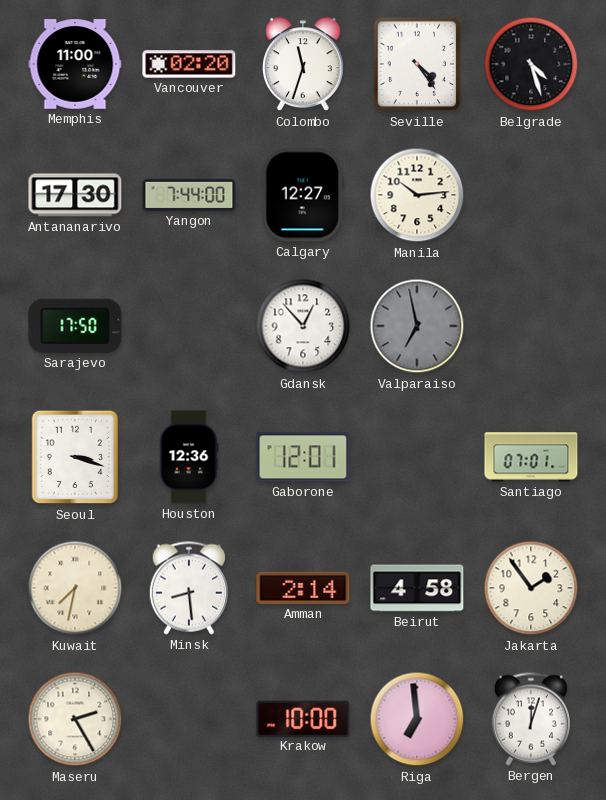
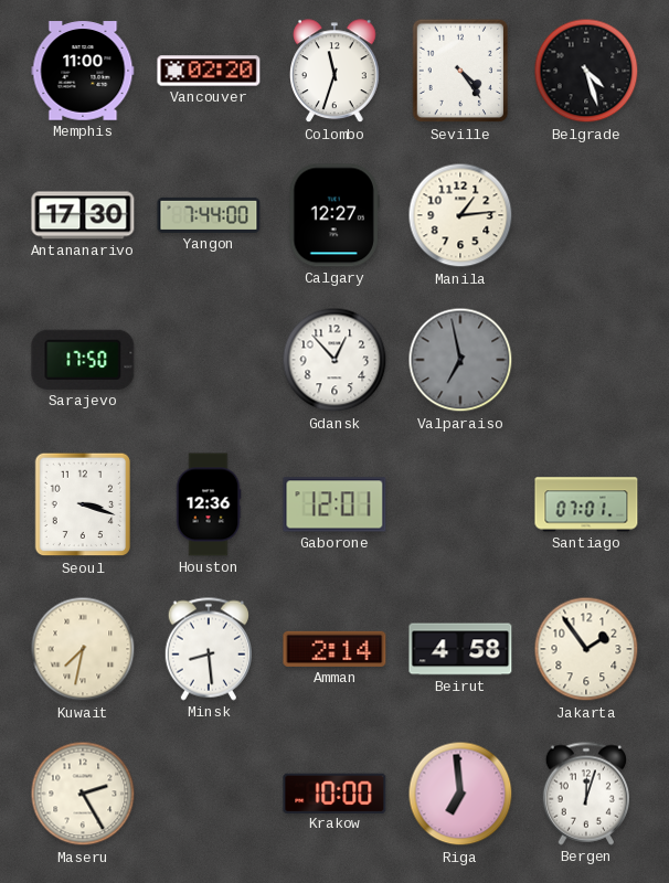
Manila: 10:14 -> 1:14
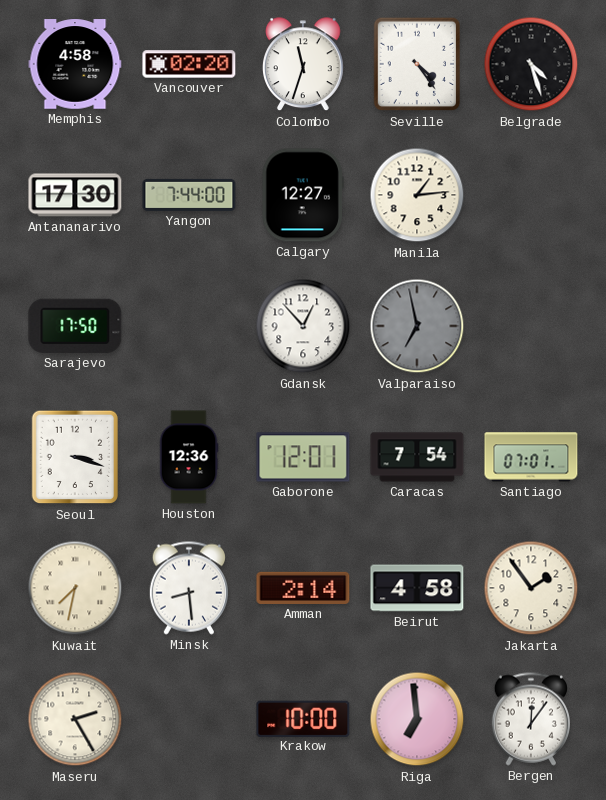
Memphis: 11:00 -> 4:58
Caracas: none -> 7:54
Bergen: 12:03 -> 12:06
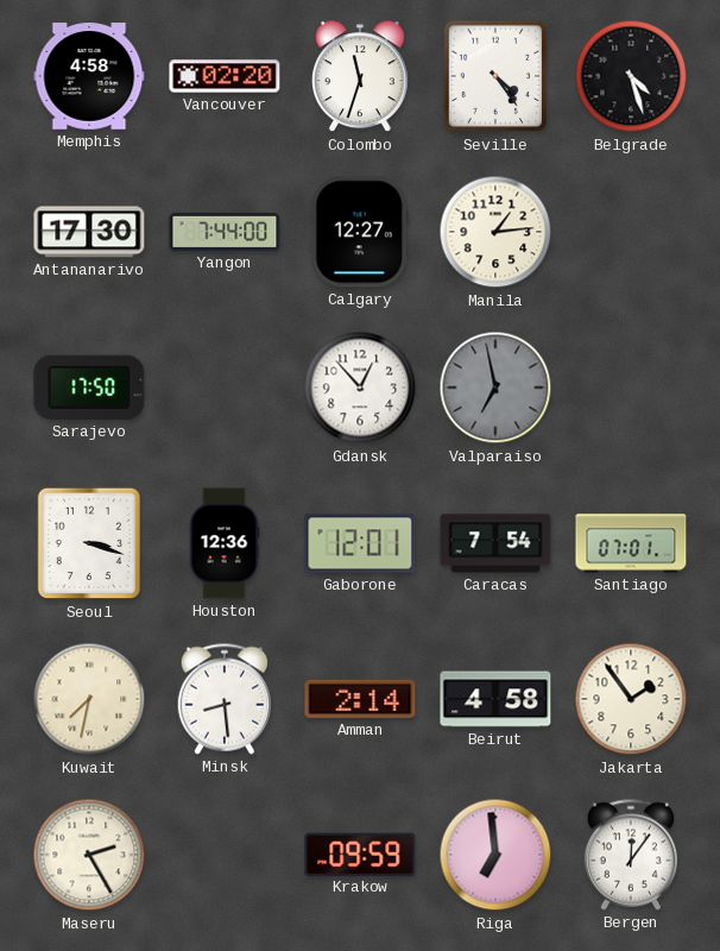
Krakow: 10:00 -> 09:59
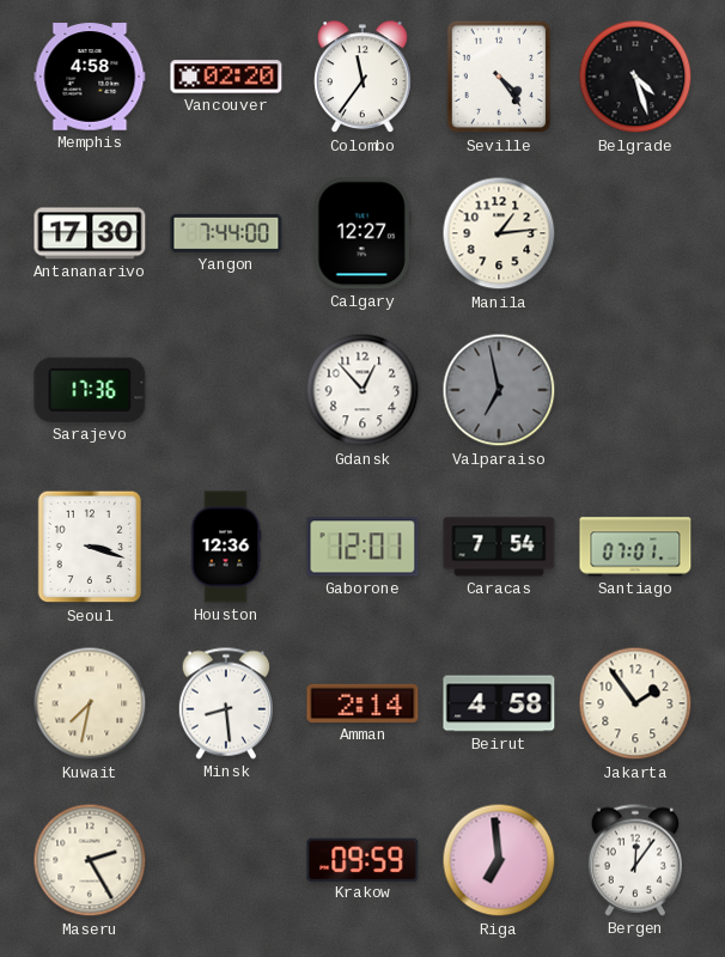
Colombo: 11:33 -> 11:36
Sarajevo: 17:50 -> 17:36
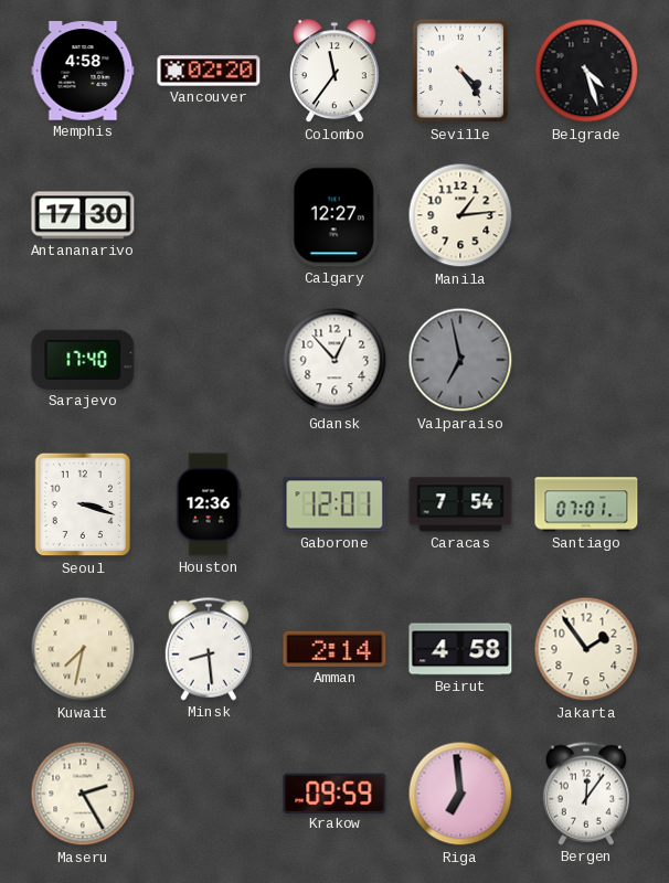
Yangon: 7:44 -> none
Sarajevo: 17:36 -> 17:40
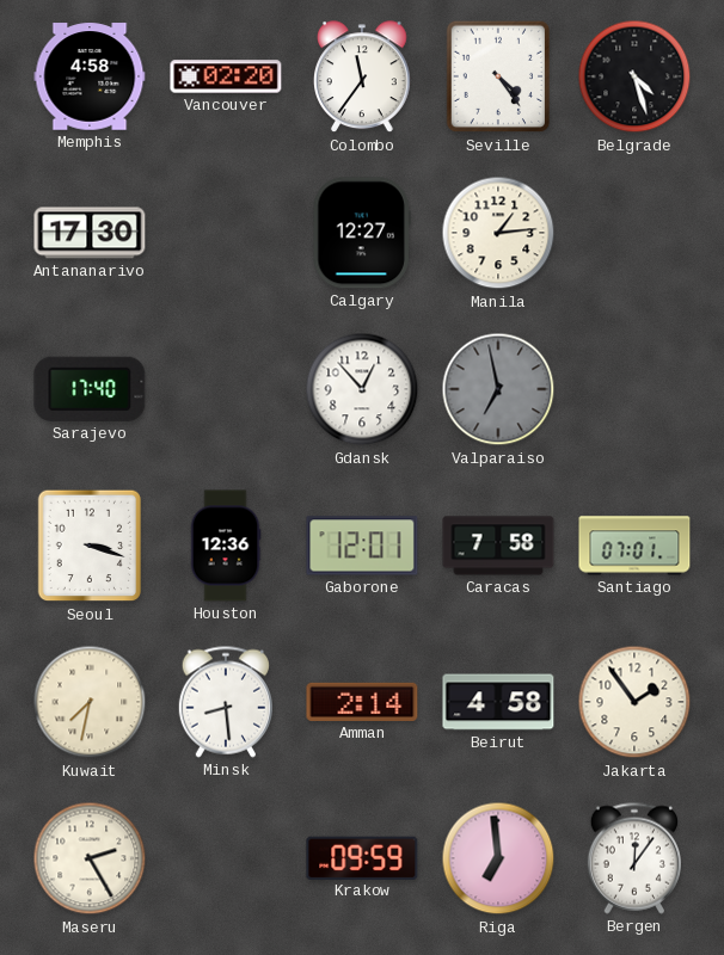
Caracas: 7:54 -> 7:58
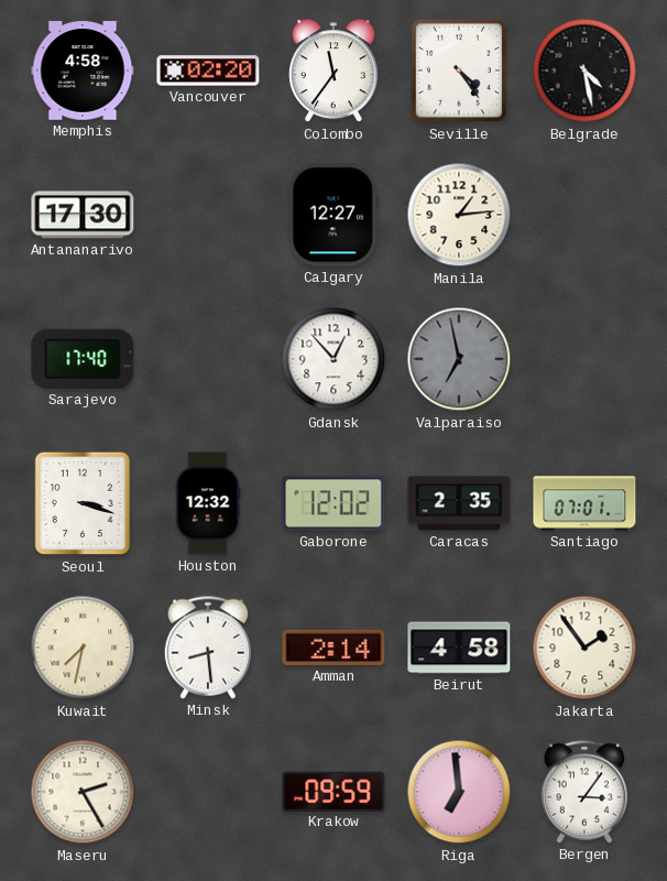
Belgrade: 4:27 -> 4:28
Houston: 12:36 -> 12:32
Gaborone: 12:01 -> 12:02
Caracas: 7:58 -> 2:35
Bergen: 12:06 -> 3:06
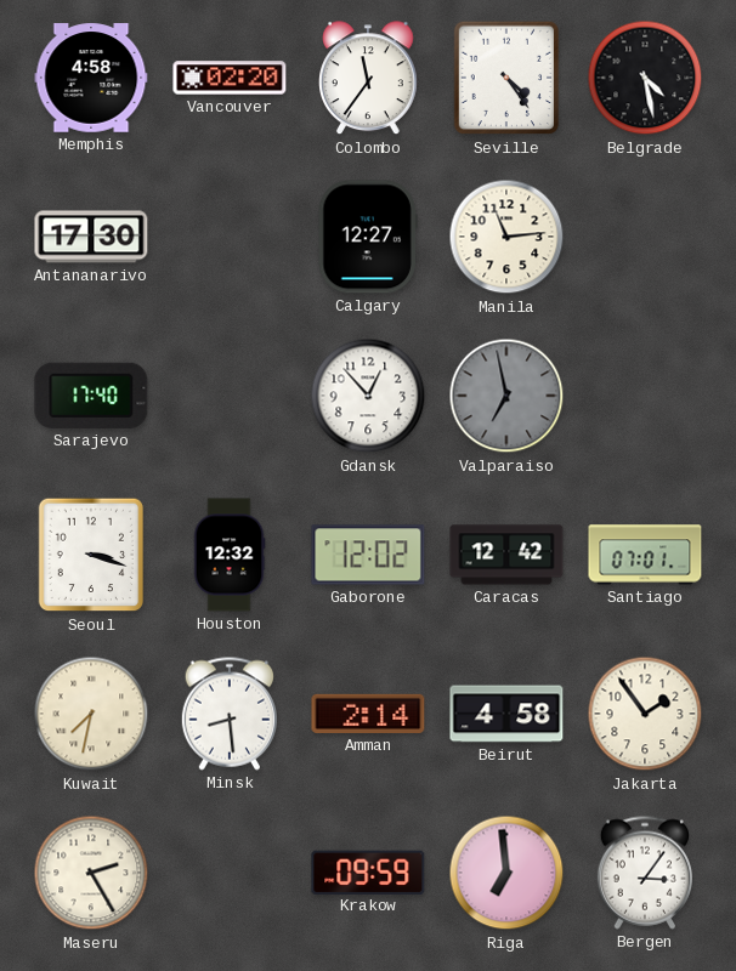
Manila: 1:14 -> 11:14
Caracas: 2:35 -> 12:42
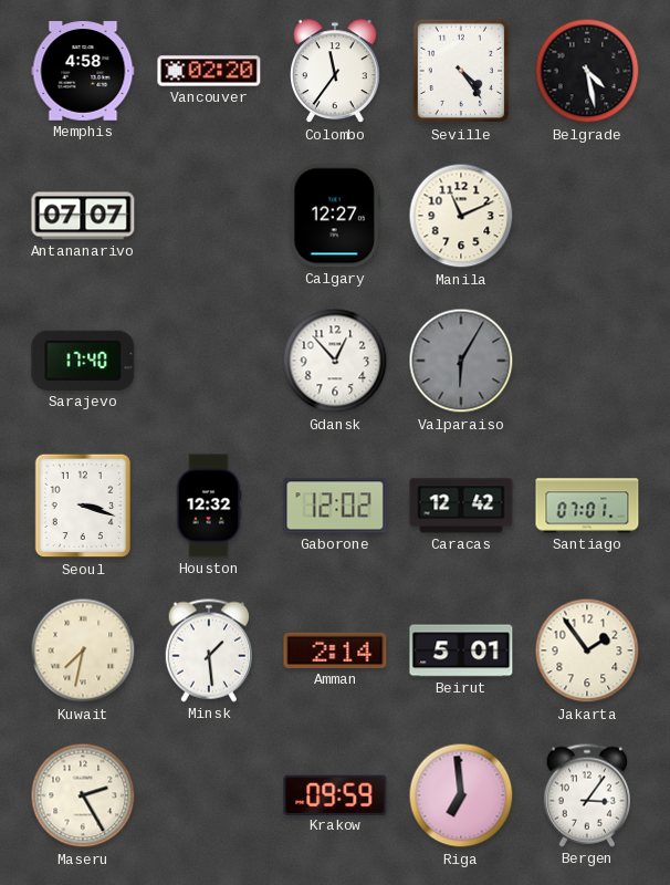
Antananarivo: 17:30 -> 07:07
Manila: 11:14 -> 11:11
Valparaiso: 6:58 -> 6:05
Minsk: 8:29 -> 1:29
Beirut: 4:58 -> 5:01
